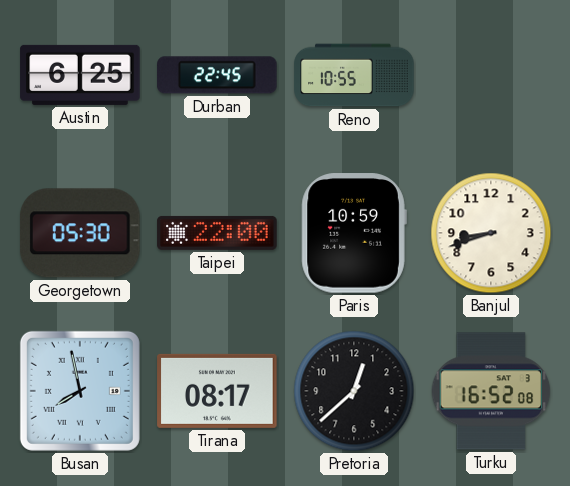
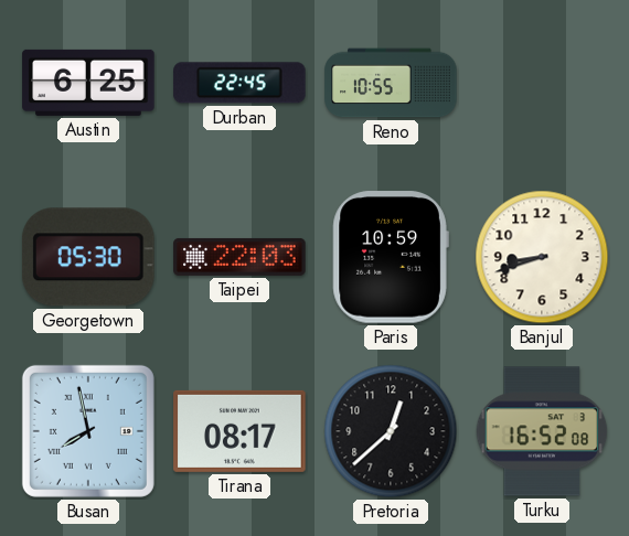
Taipei: 22:00 -> 22:03
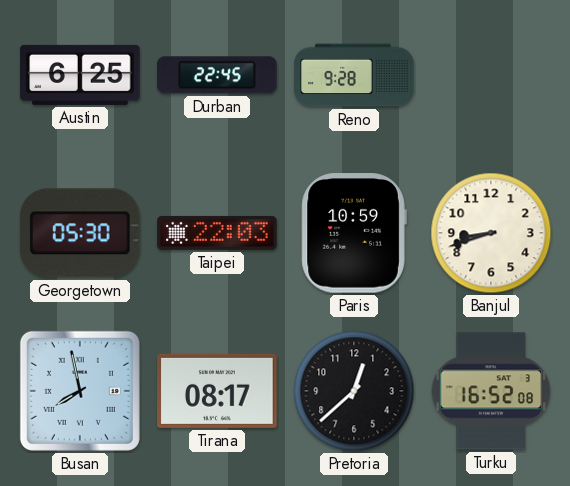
Reno: 10:55 -> 9:28
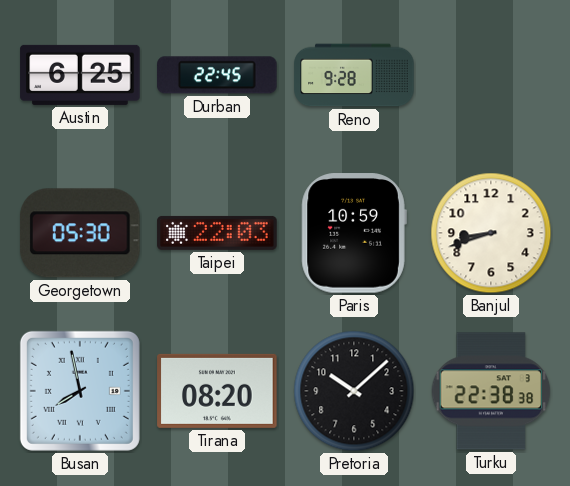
Tirana: 08:17 -> 08:20
Pretoria: 12:38 -> 10:08
Turku: 16:52 -> 22:38
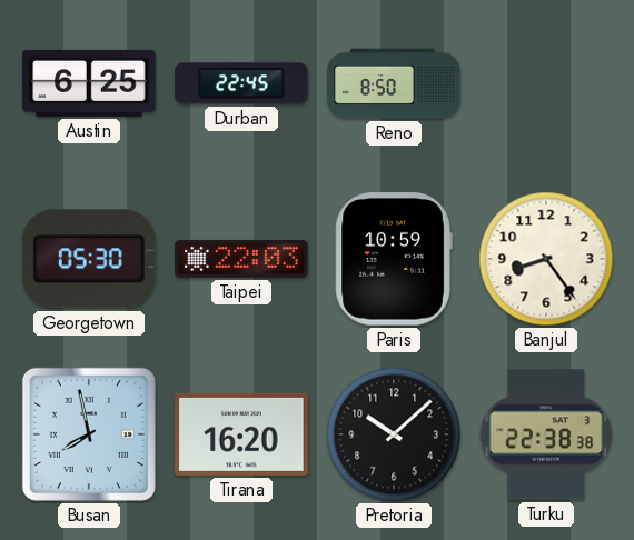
Reno: 9:28 -> 8:50
Banjul: 8:42 -> 8:24
Tirana: 08:20 -> 16:20
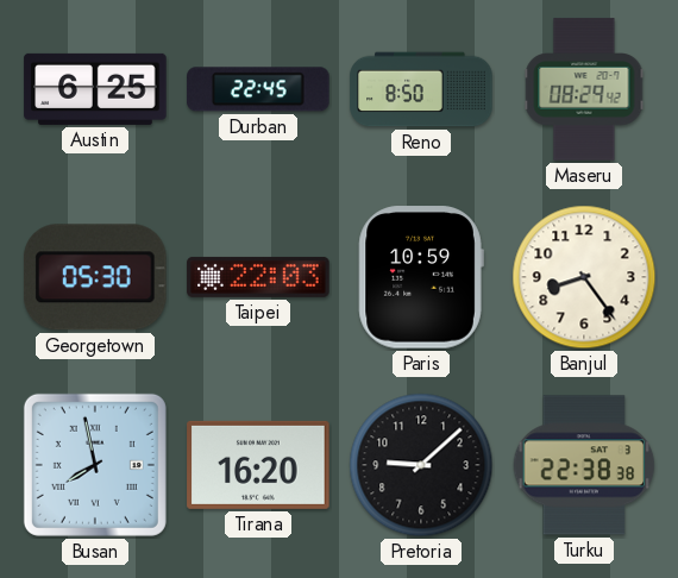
Maseru: none -> 08:29
Pretoria: 10:08 -> 9:08
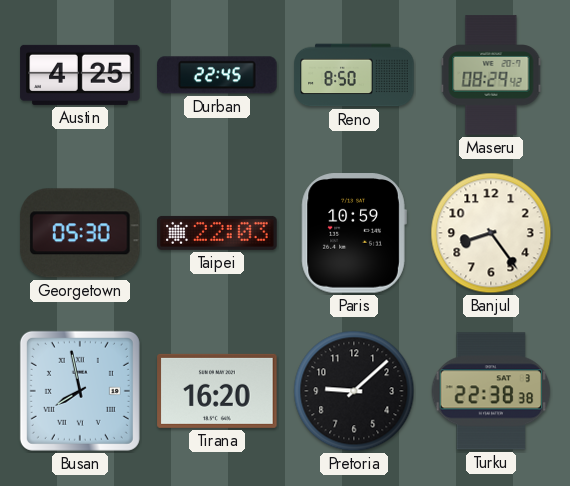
Austin: 6:25 -> 4:25
